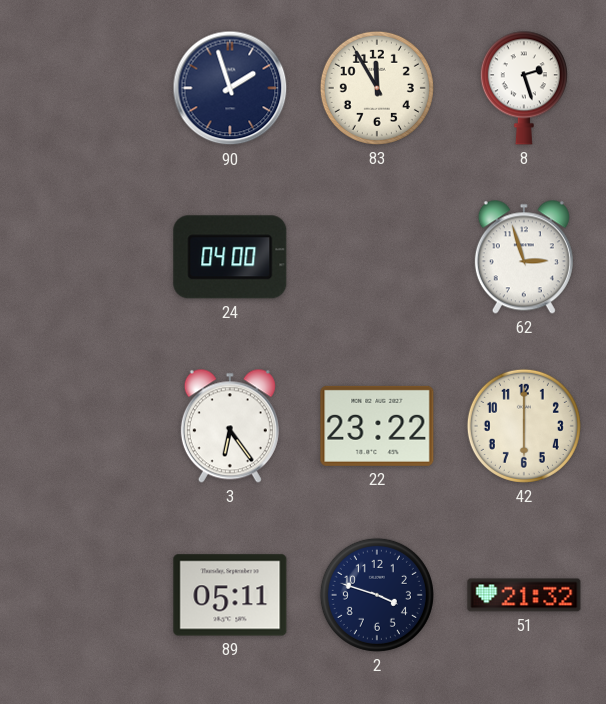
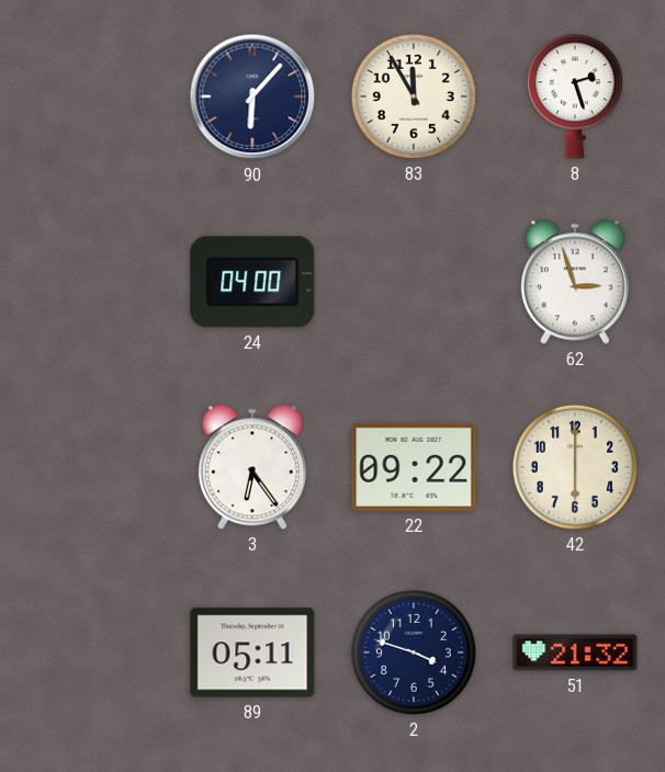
90: 1:57 -> 6:07
22: 23:22 -> 09:22
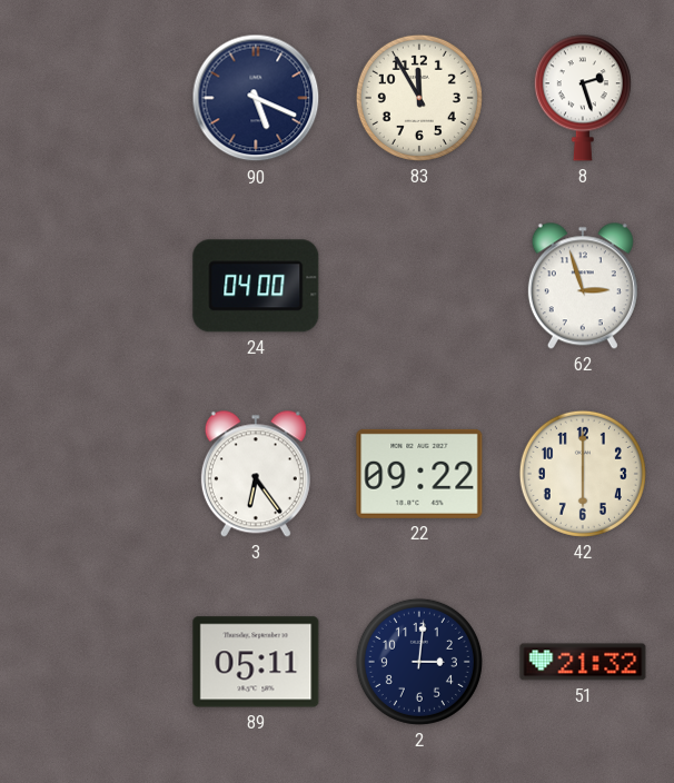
90: 6:07 -> 5:19
2: 3:48 -> 3:01
